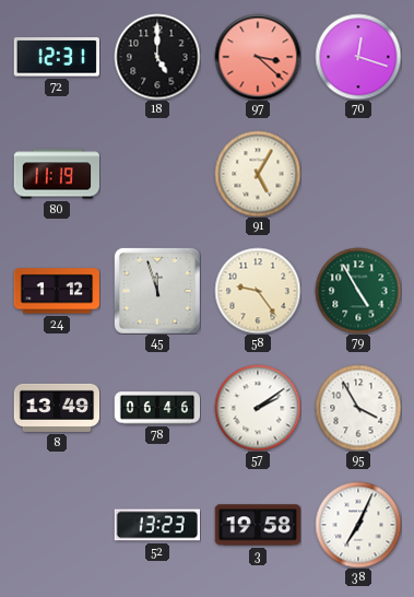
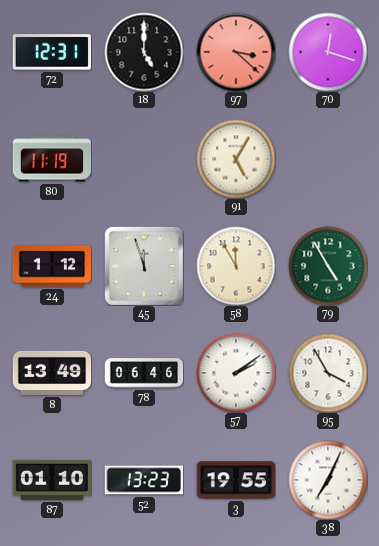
58: 9:24 -> 11:55
87: none -> 01:10
3: 19:58 -> 19:55
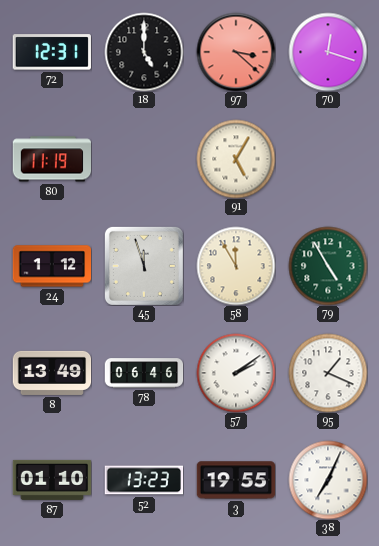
95: 3:55 -> 1:19
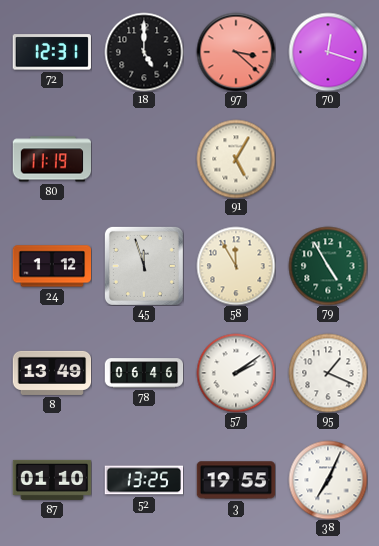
52: 13:23 -> 13:25
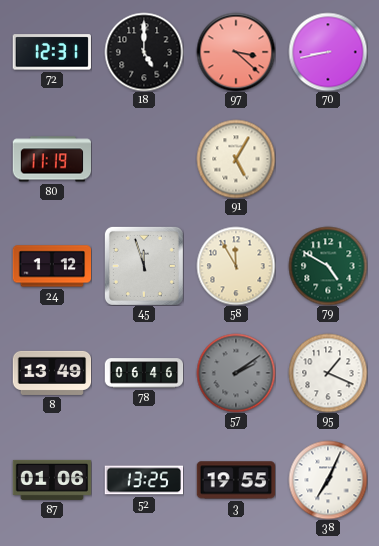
70: 12:18 -> 8:43
79: 4:55 -> 4:50
57 dial: white -> grey
87: 01:10 -> 01:06
